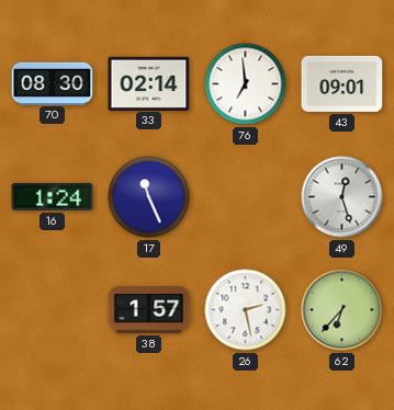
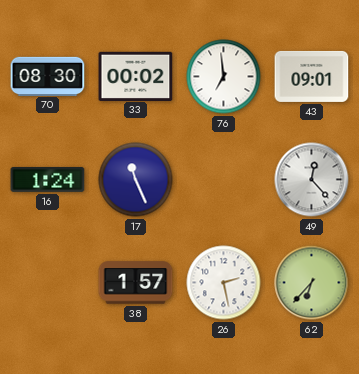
33: 02:14 -> 00:02
49: 12:27 -> 12:23
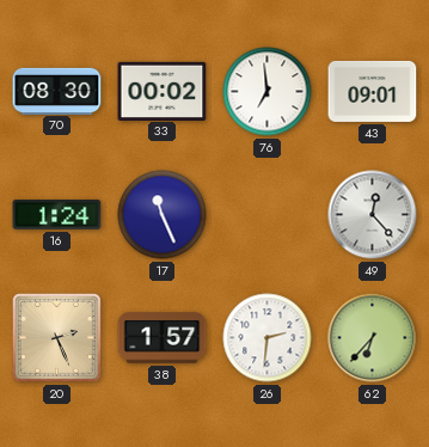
20: none -> 2:26
26: 2:28 -> 2:31
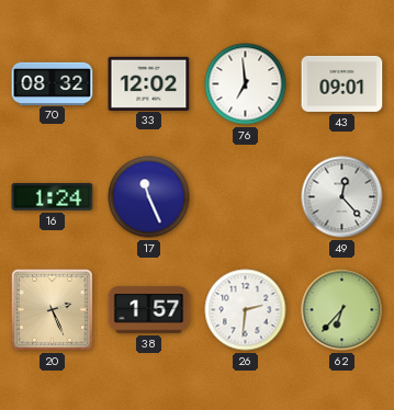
70: 08:30 -> 08:32
33: 00:02 -> 12:02
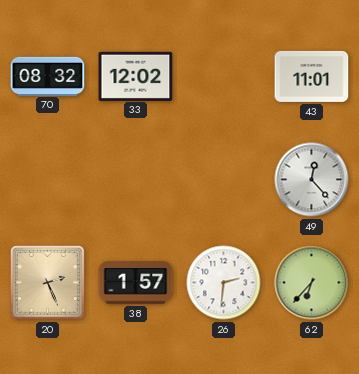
76: 6:59 -> none
43: 09:01 -> 11:01
16: 1:24 -> none
17: 11:26 -> none
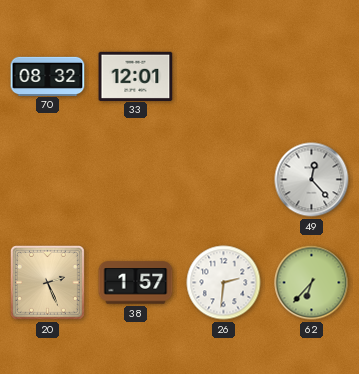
33: 12:02 -> 12:01
43: 11:01 -> none
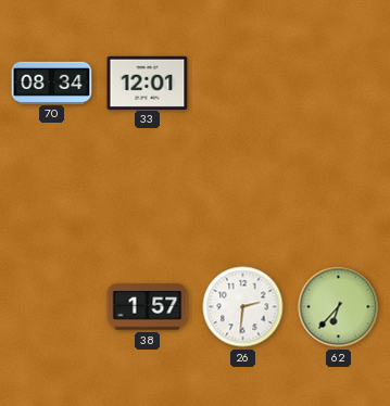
70: 08:32 -> 08:34
49: 12:23 -> none
20: 2:26 -> none
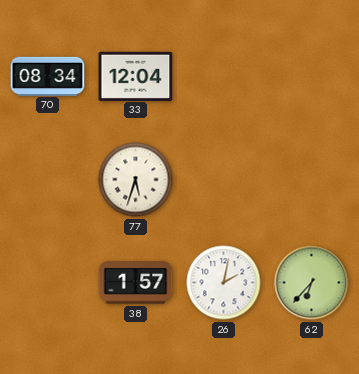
33: 12:01 -> 12:04
77: none -> 5:33
26: 2:31 -> 2:02
